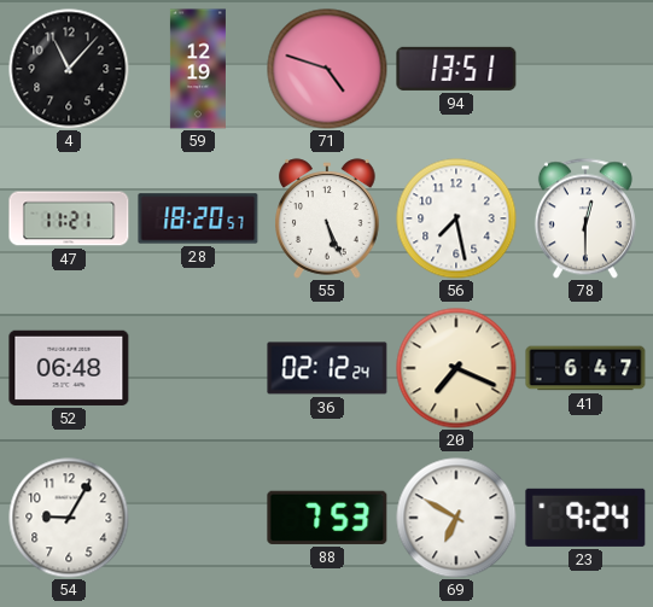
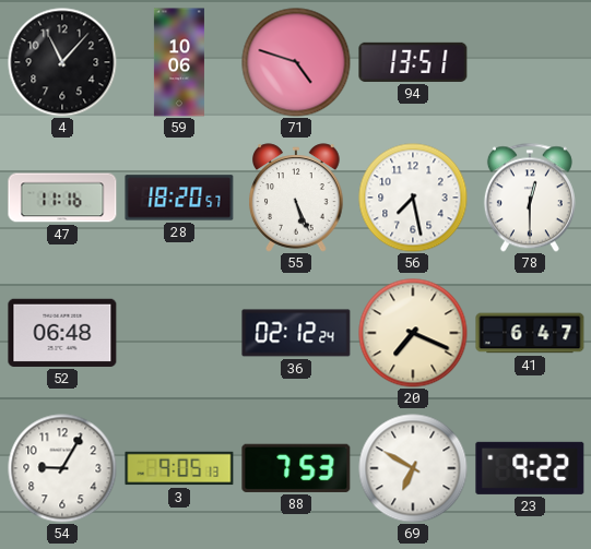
59: 12:19 -> 10:06
47: 11:21 -> 11:16
3: none -> 9:05
23: 9:24 -> 9:22
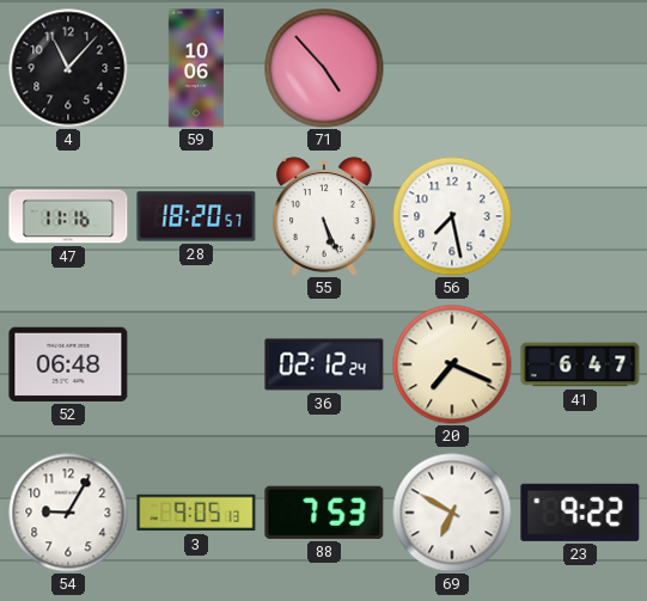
71: 4:48 -> 4:53
94: 13:51 -> none
78: 12:30 -> none
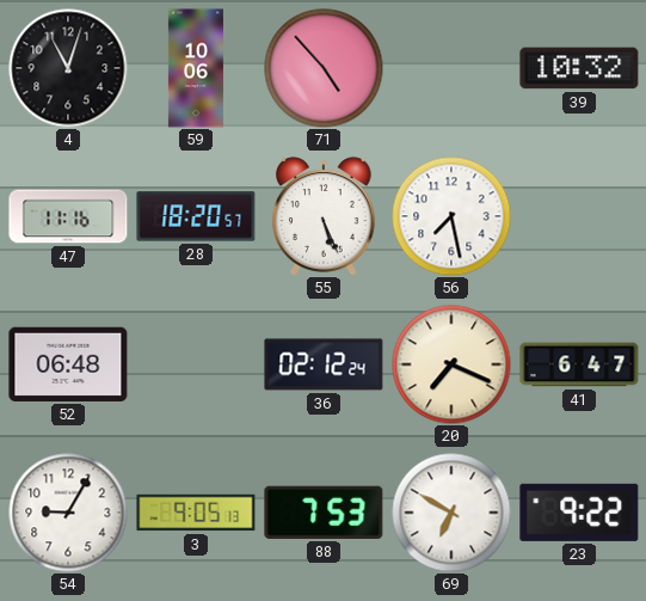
4: 11:07 -> 11:03
39: none -> 10:32
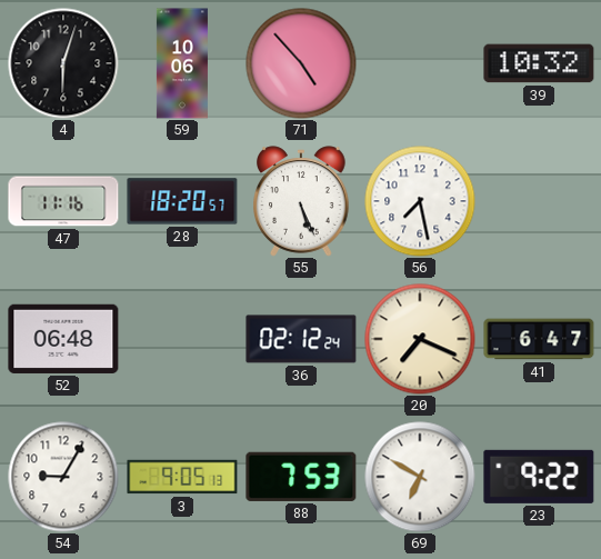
4: 11:03 -> 6:03
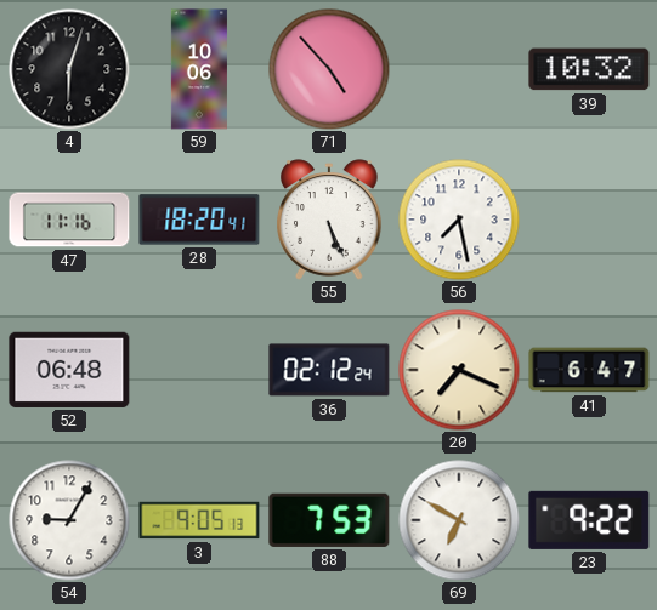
28: 18:20:57 -> 18:20:41
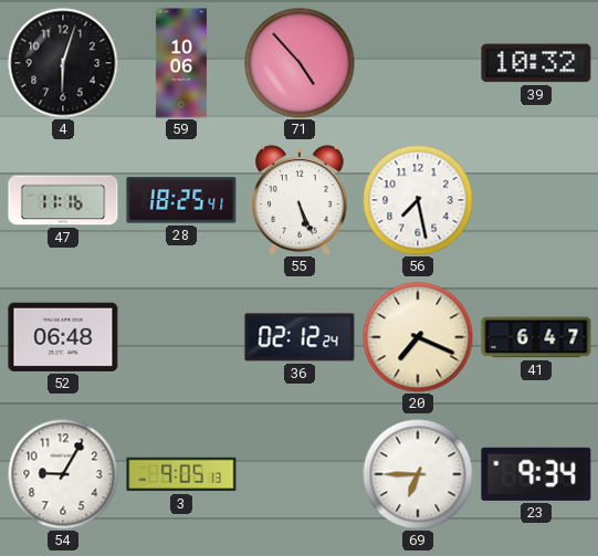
28: 18:20 -> 18:25
88: 7:53 -> none
69: 6:50 -> 6:45
23: 9:22 -> 9:34
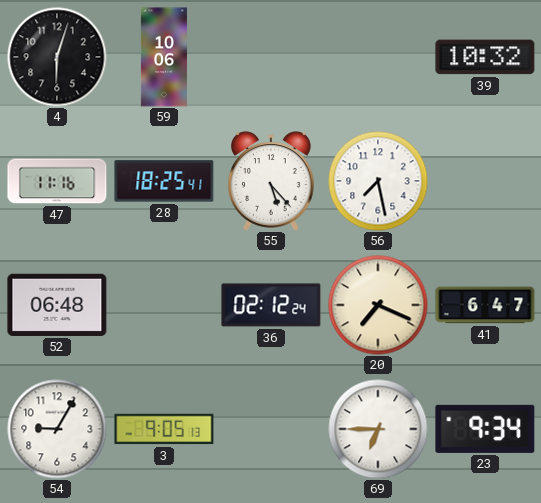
71: 4:53 -> none
55: 5:26 -> 5:23
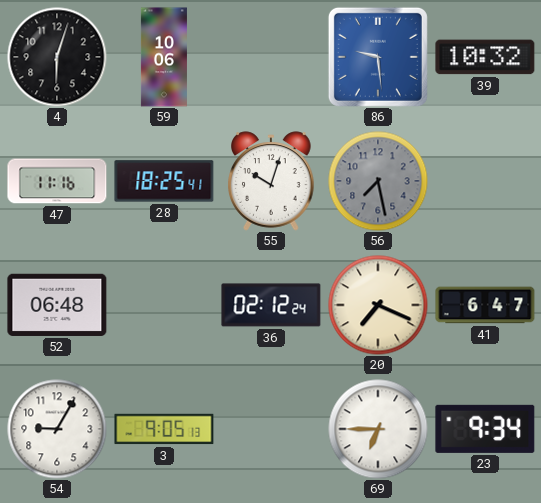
86: none -> 9:29
55: 5:23 -> 10:03
56 dial: white -> grey
